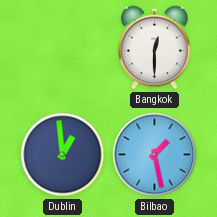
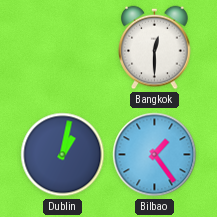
Dublin: 12:59 -> 1:02
Bilbao: 1:28 -> 1:24
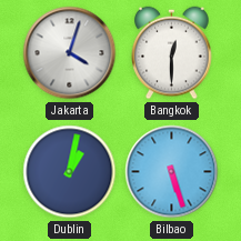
Jakarta: none -> 4:03
Bilbao: 1:24 -> 5:27
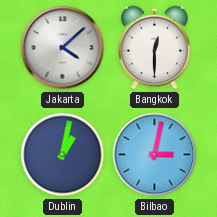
Jakarta: 4:03 -> 4:08
Bilbao: 5:27 -> 3:02
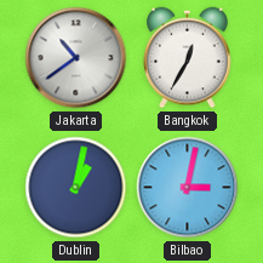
Jakarta: 4:08 -> 10:39
Bangkok: 12:30 -> 12:35
